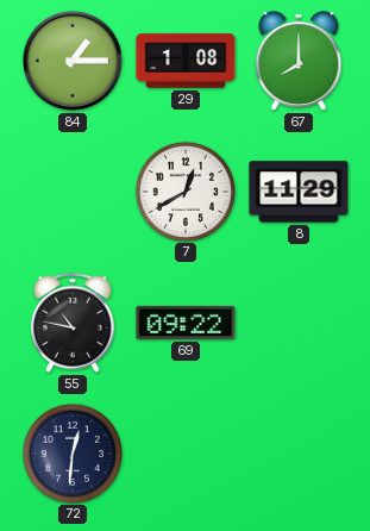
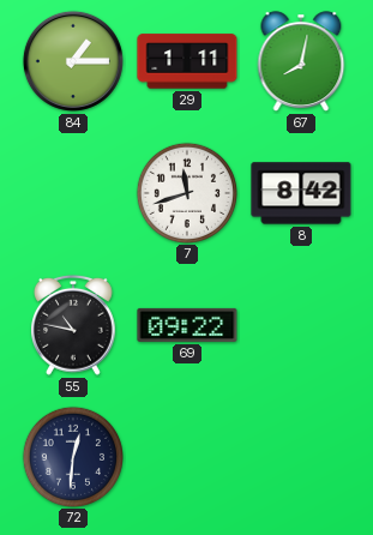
29: 1:08 -> 1:11
67: 8:00 -> 8:02
7: 12:40 -> 11:42
8: 11:29 -> 8:42
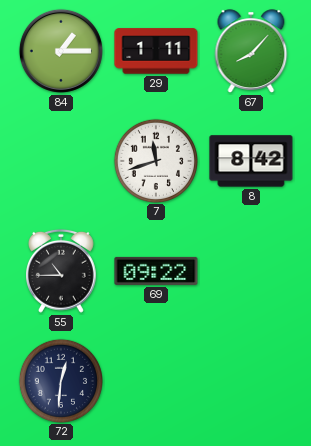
67: 8:02 -> 8:07
55: 10:47 -> 10:45
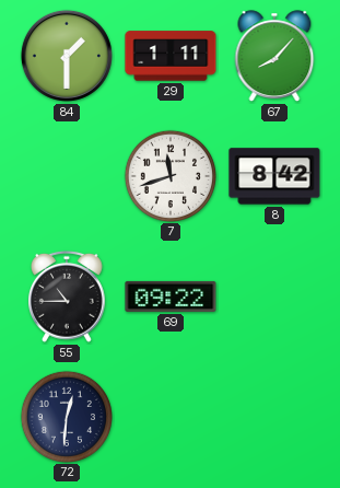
84: 1:15 -> 1:30
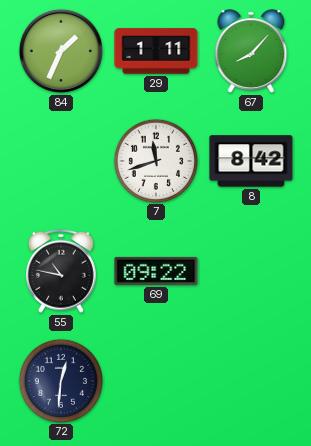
84: 1:30 -> 1:34
55: 10:45 -> 10:47
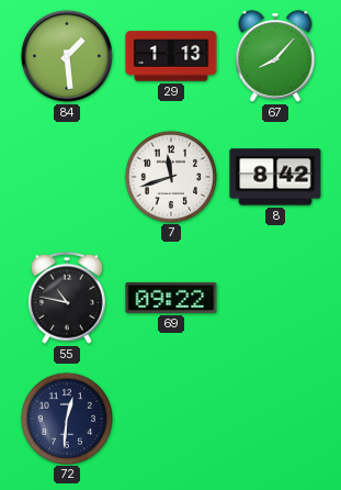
84: 1:34 -> 1:29
29: 1:11 -> 1:13
